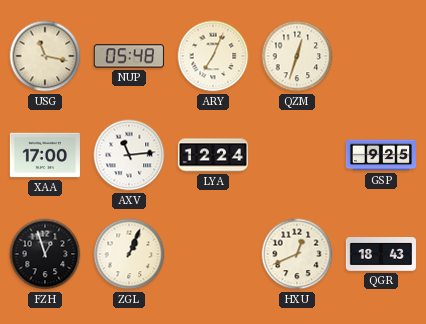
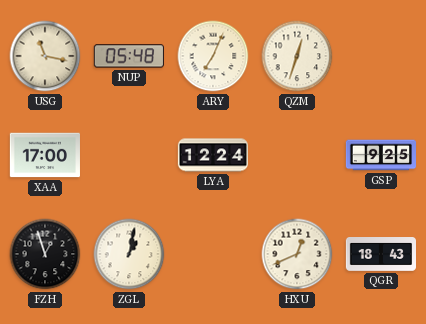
AXV: 11:14 -> none
ZGL: 1:04 -> 1:02
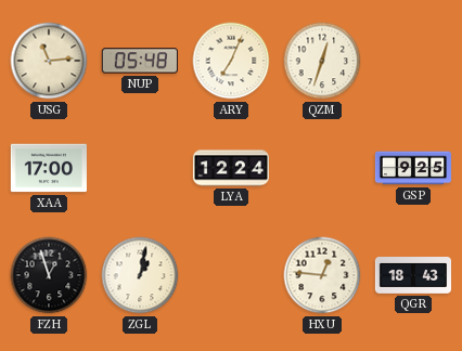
USG: 11:17 -> 11:14
HXU: 12:41 -> 12:46
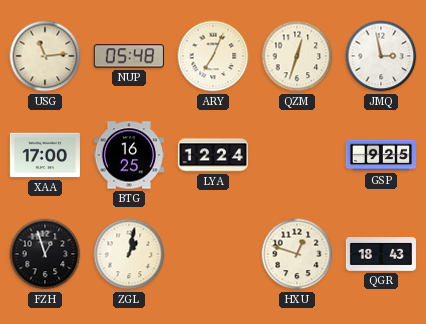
JMQ: none -> 2:58
BTG: none -> 16:25
HXU: 12:46 -> 12:48
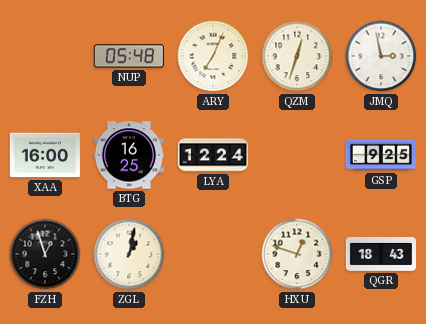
USG: 11:14 -> none
XAA: 17:00 -> 16:00
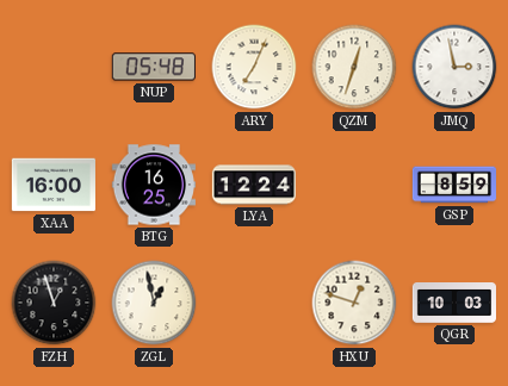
GSP: 9:25 -> 8:59
ZGL: 1:02 -> 12:58
QGR: 18:43 -> 10:03
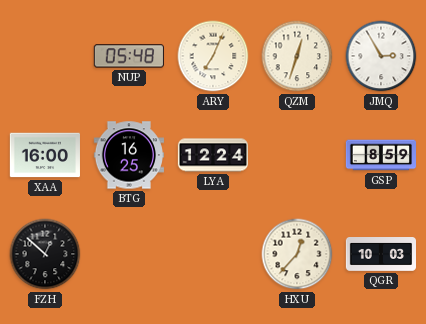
JMQ: 2:58 -> 2:55
FZH: 12:57 -> 12:52
ZGL: 12:58 -> none
HXU: 12:48 -> 12:37
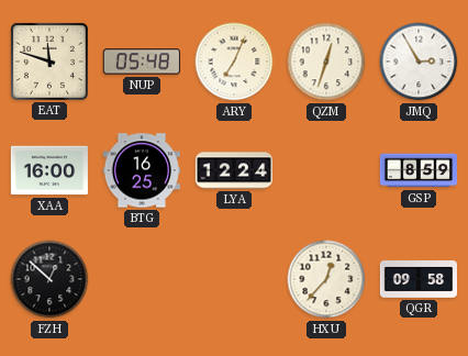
EAT: none -> 11:48
QGR: 10:03 -> 09:58
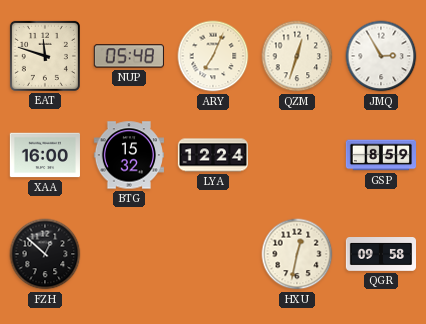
BTG: 16:25 -> 15:32
HXU: 12:37 -> 12:32
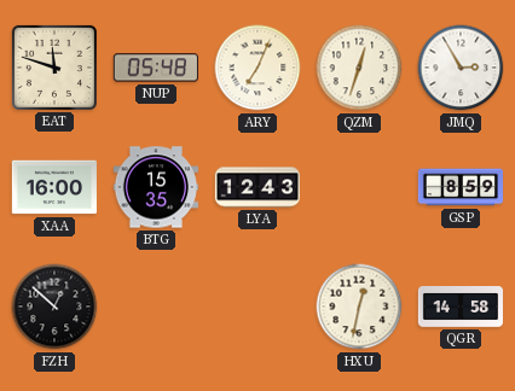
BTG: 15:32 -> 15:35
LYA: 12:24 -> 12:43
QGR: 09:58 -> 14:58
